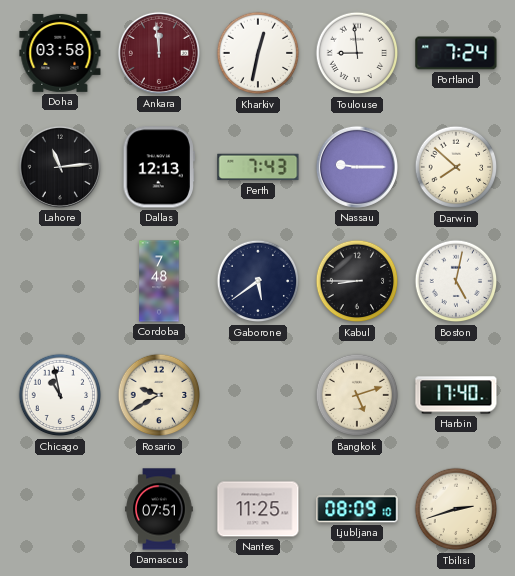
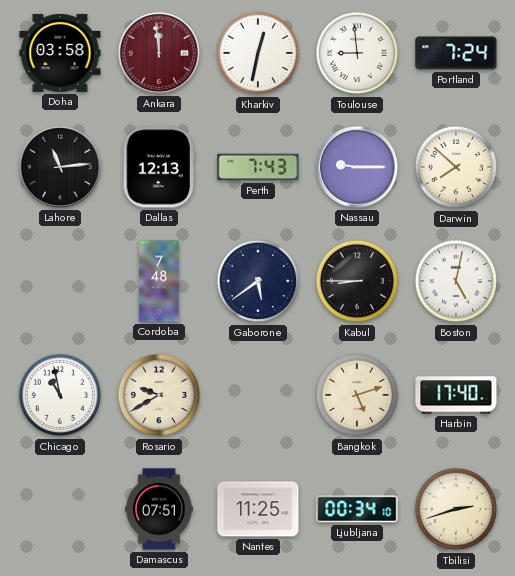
Ljubljana: 08:09 -> 00:34
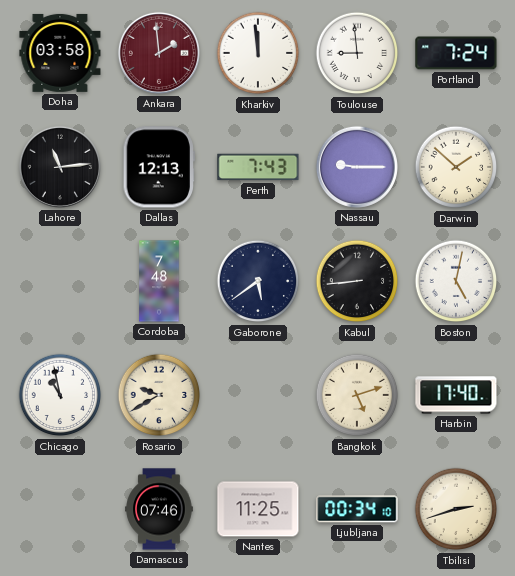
Ankara: 11:59 -> 1:59
Kharkiv: 12:32 -> 11:59
Darwin: 7:52 -> 1:52
Kabul: 8:45 -> 8:44
Damascus: 07:51 -> 07:46
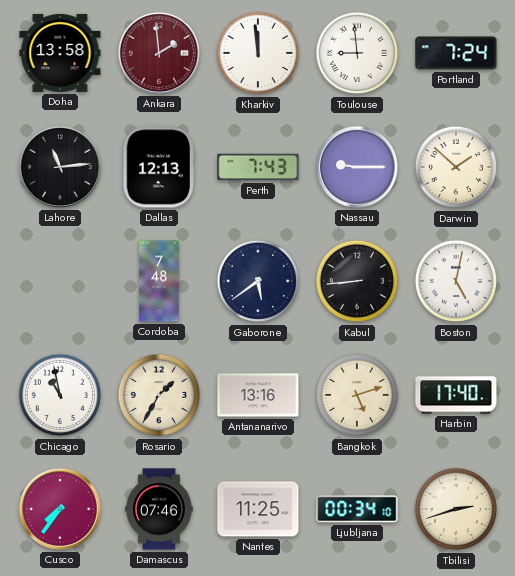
Doha: 03:58 -> 13:58
Rosario: 9:40 -> 1:35
Antananarivo: none -> 13:16
Cusco: none -> 7:36
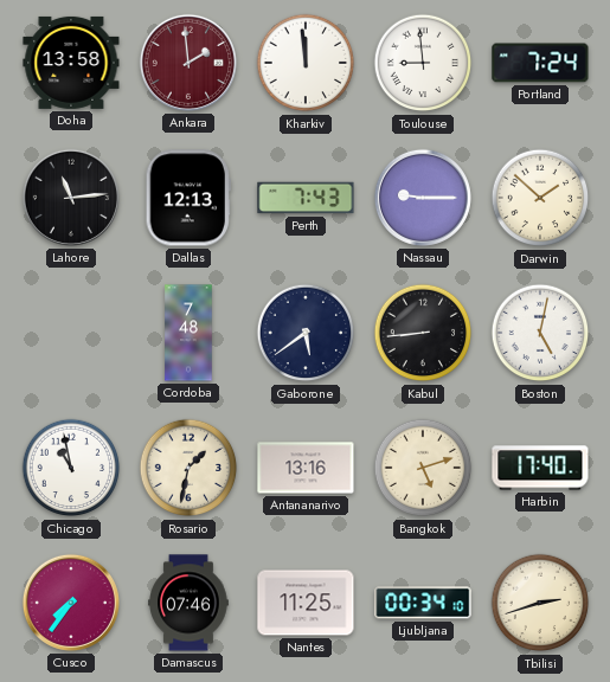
Rosario: 1:35 -> 1:32
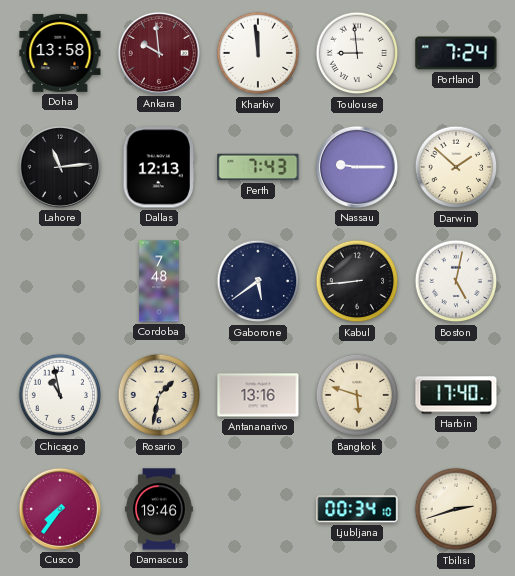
Ankara: 1:59 -> 9:59
Bangkok: 5:12 -> 5:48
Damascus: 07:46 -> 19:46
Nantes: 11:25 -> none
